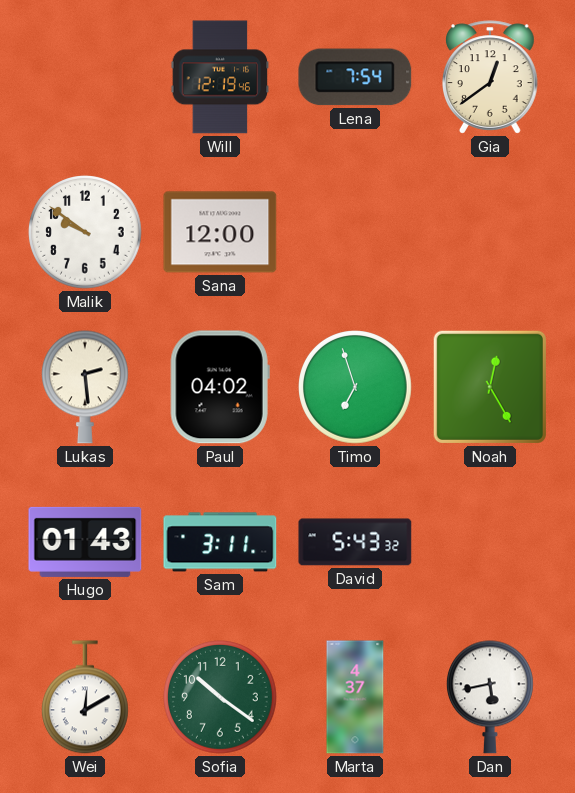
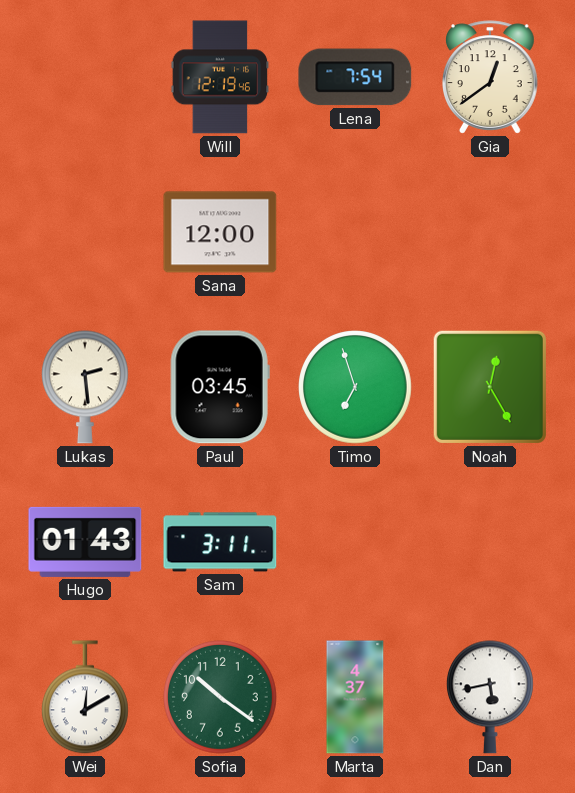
Malik: 9:51 -> none
Paul: 04:02 -> 03:45
David: 5:43 -> none
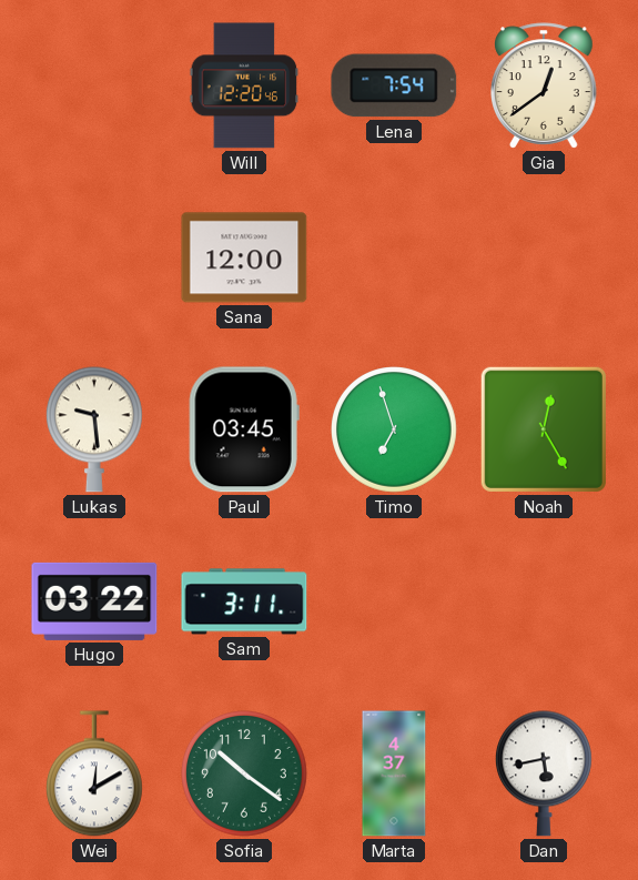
Will: 12:19 -> 12:20
Lukas: 2:29 -> 9:29
Hugo: 01:43 -> 03:22
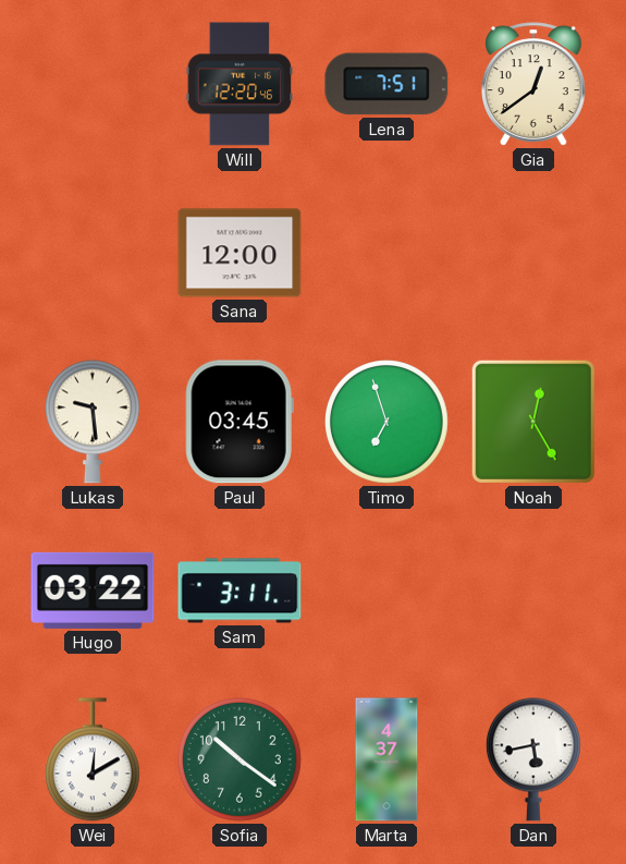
Lena: 7:54 -> 7:51
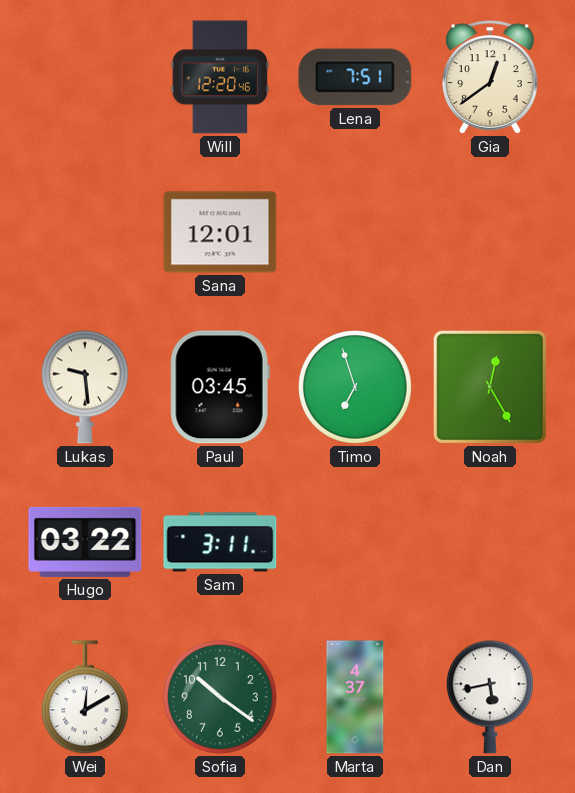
Sana: 12:00 -> 12:01
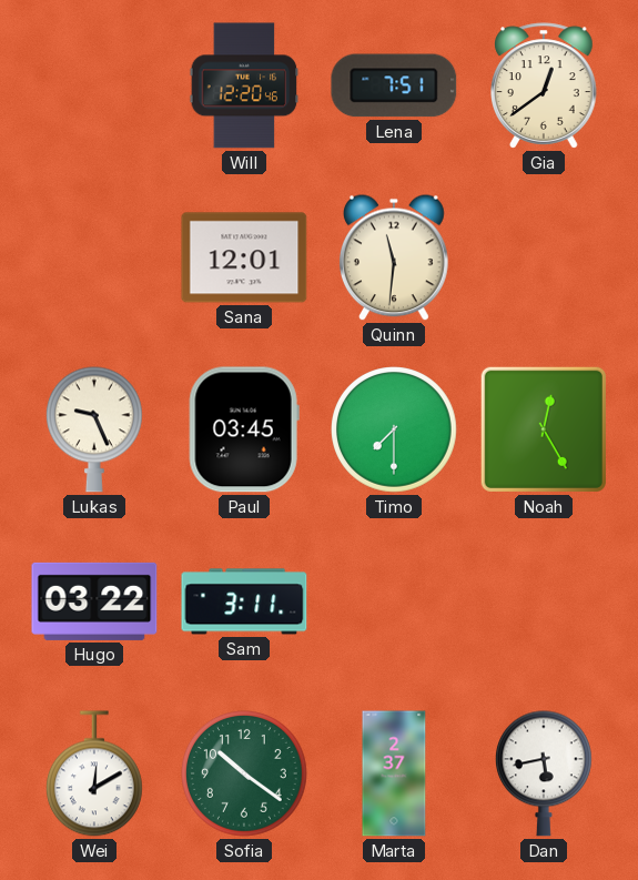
Quinn: none -> 11:31
Lukas: 9:29 -> 9:26
Timo: 6:57 -> 7:30
Marta: 4:37 -> 2:37
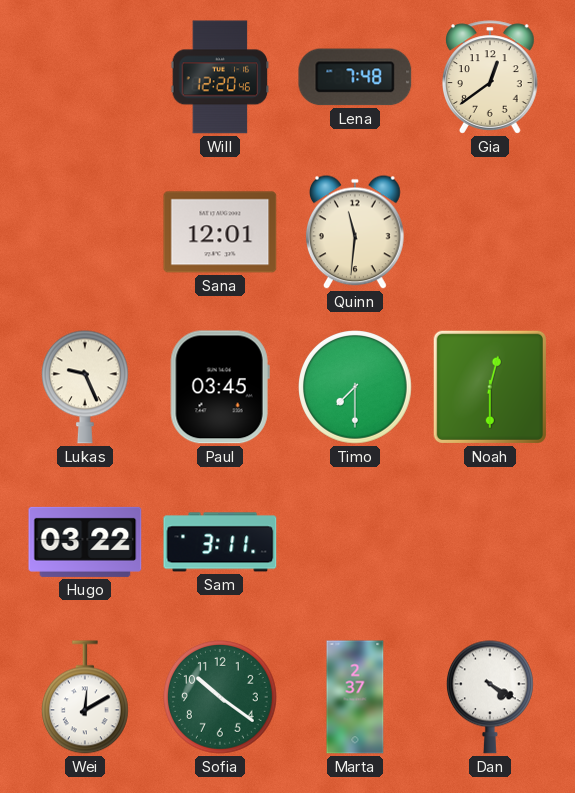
Lena: 7:51 -> 7:48
Noah: 12:25 -> 12:30
Dan: 5:43 -> 4:20
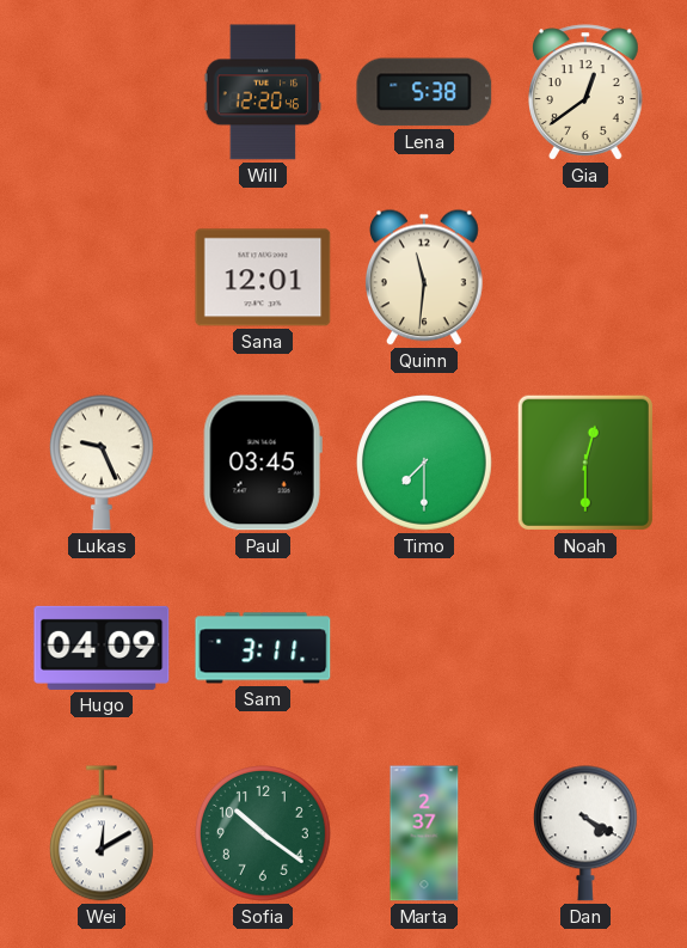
Lena: 7:48 -> 5:38
Hugo: 03:22 -> 04:09
